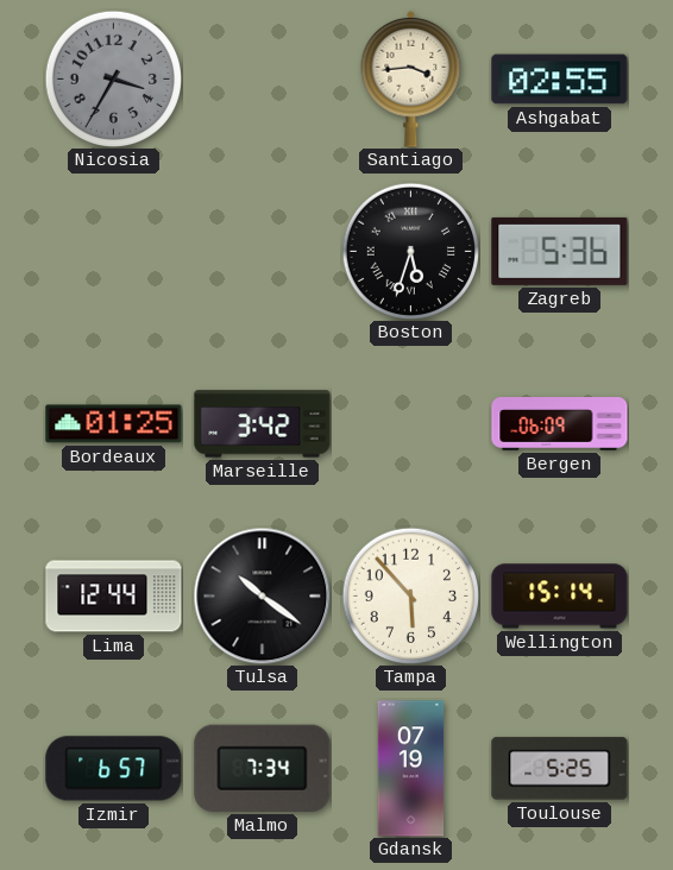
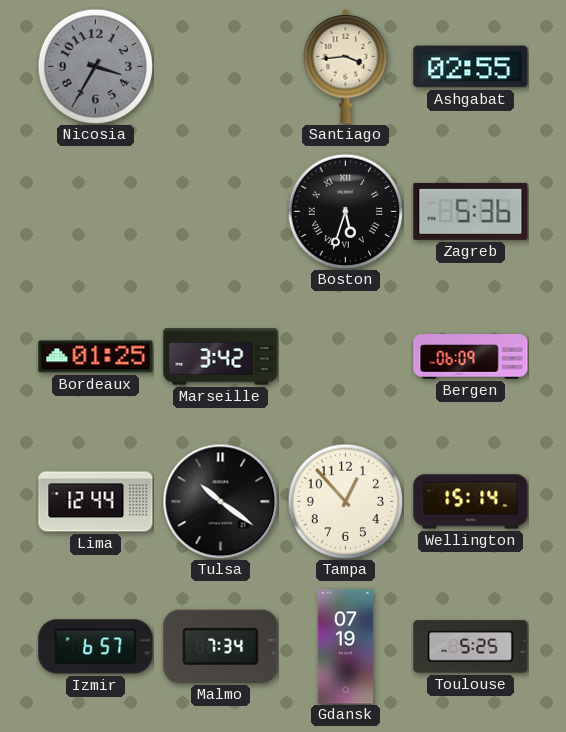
Tampa: 5:53 -> 12:53
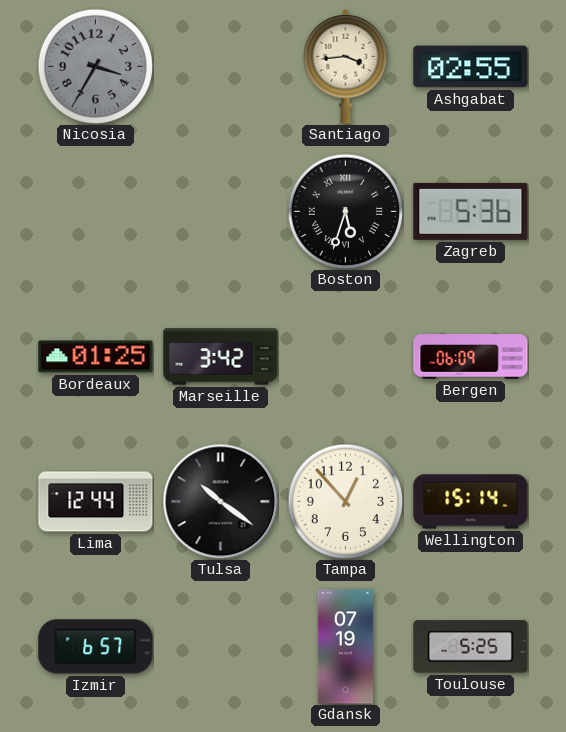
Malmo: 7:34 -> none
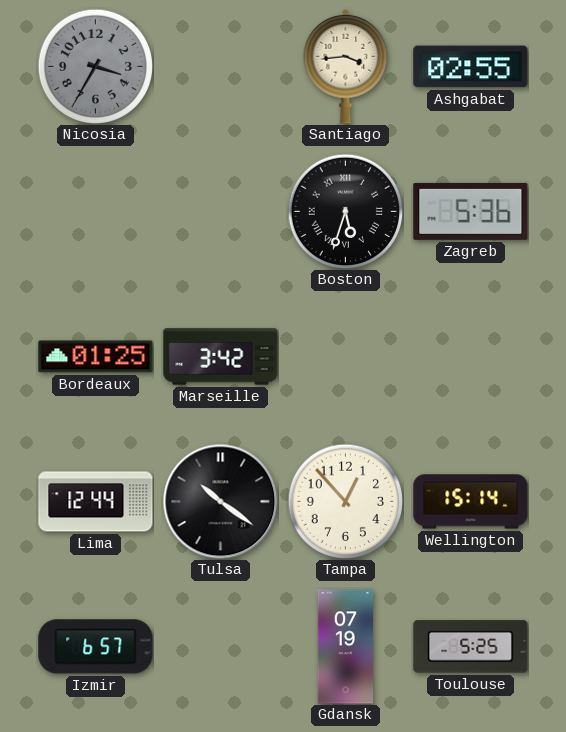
Bergen: 06:09 -> none
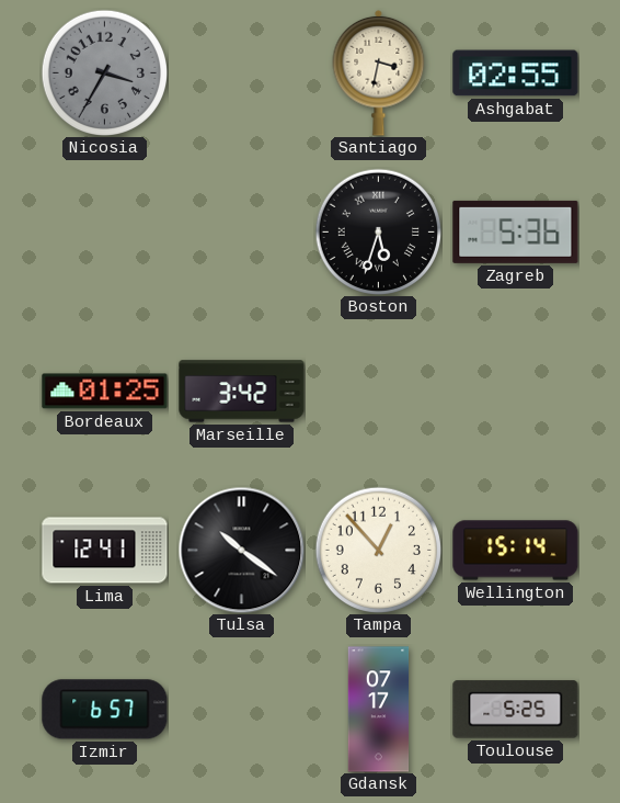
Santiago: 3:44 -> 3:32
Lima: 12:44 -> 12:41
Gdansk: 07:19 -> 07:17
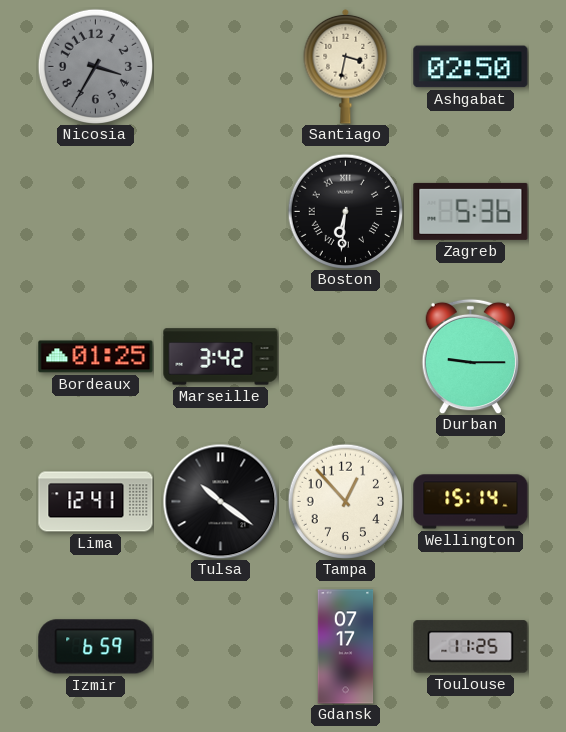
Ashgabat: 02:55 -> 02:50
Boston: 5:33 -> 6:31
Durban: none -> 9:15
Izmir: 6:57 -> 6:59
Toulouse: 5:25 -> 11:25
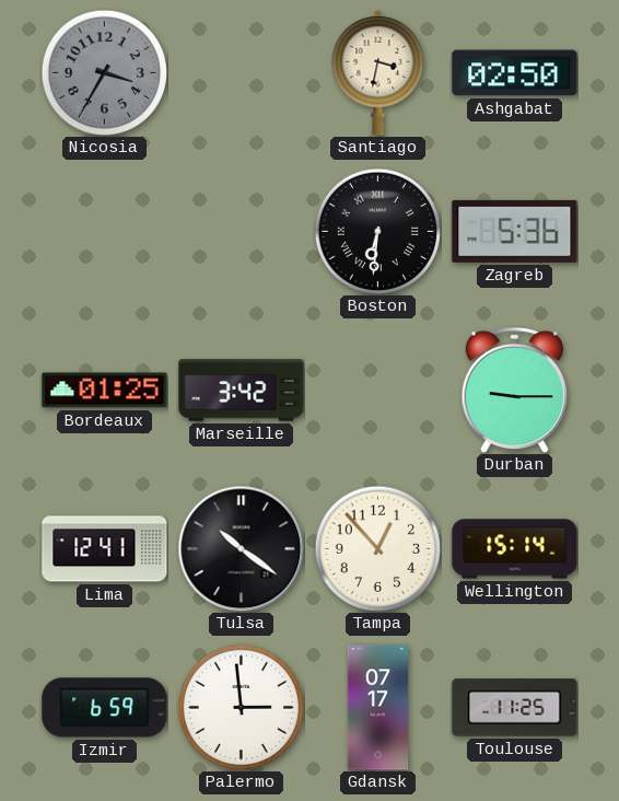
Palermo: none -> 2:59
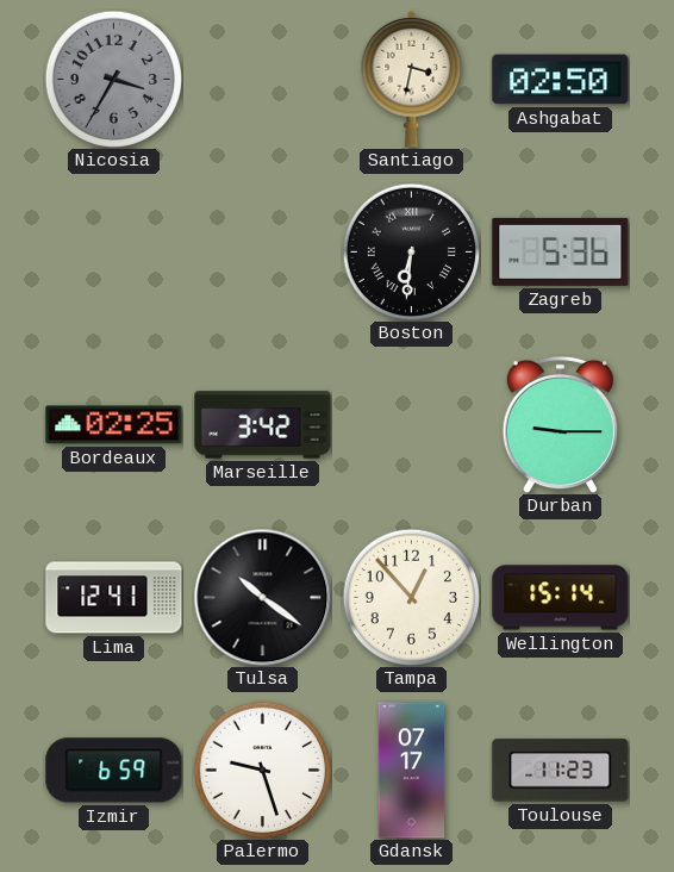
Bordeaux: 01:25 -> 02:25
Palermo: 2:59 -> 9:27
Toulouse: 11:25 -> 11:23
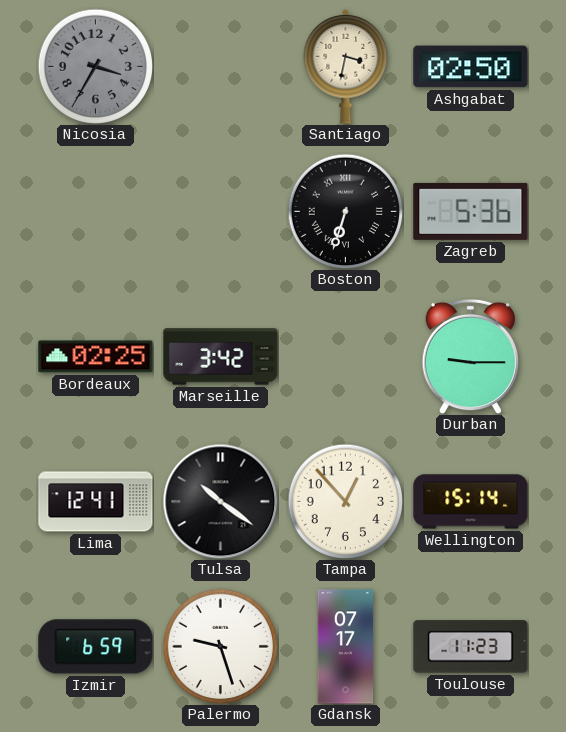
Boston: 6:31 -> 6:33
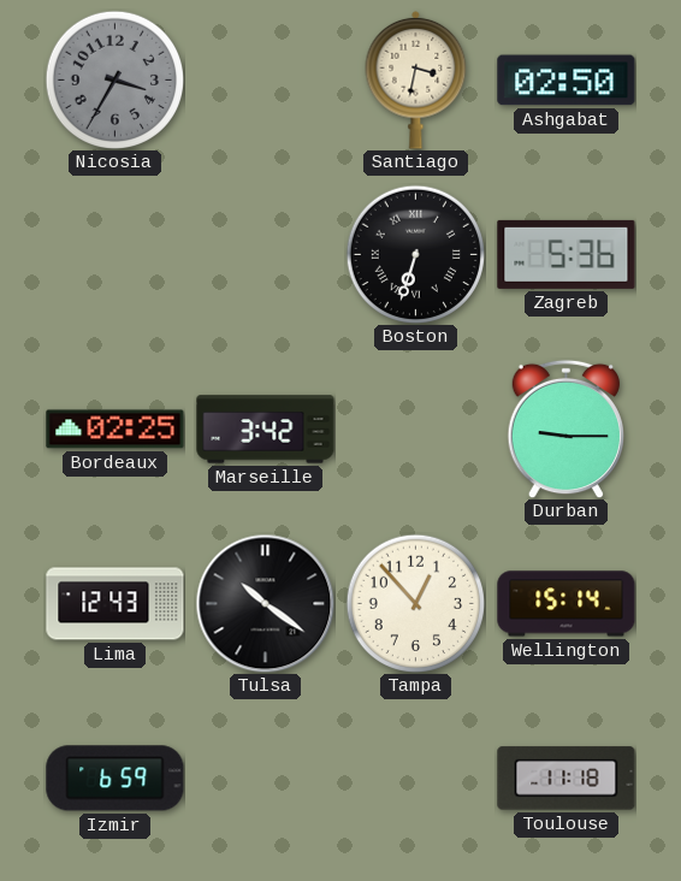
Lima: 12:41 -> 12:43
Palermo: 9:27 -> none
Gdansk: 07:17 -> none
Toulouse: 11:23 -> 11:18
